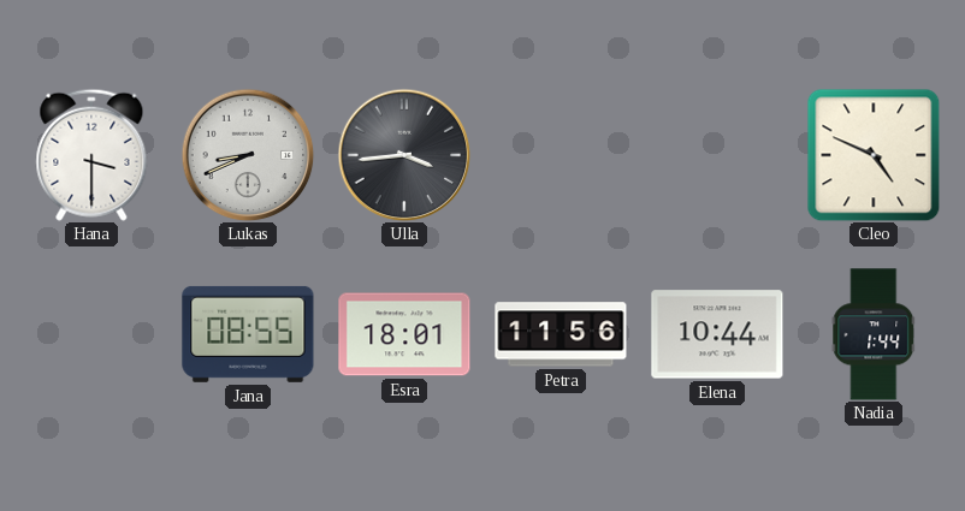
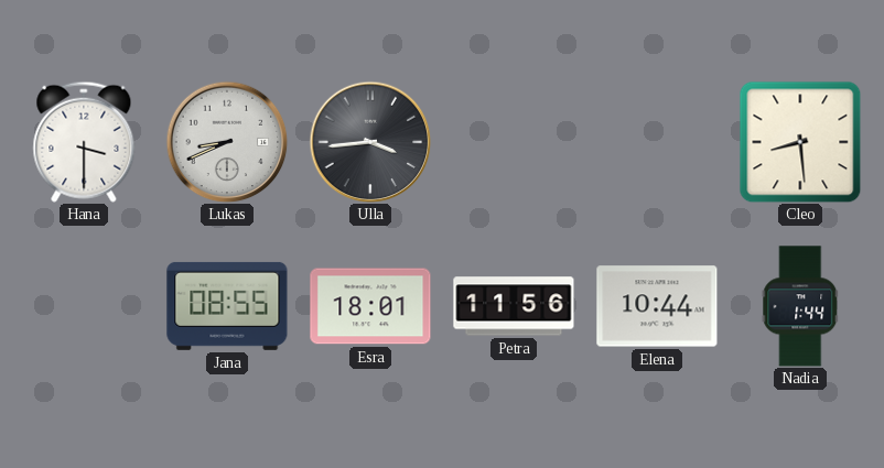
Cleo: 4:49 -> 8:29
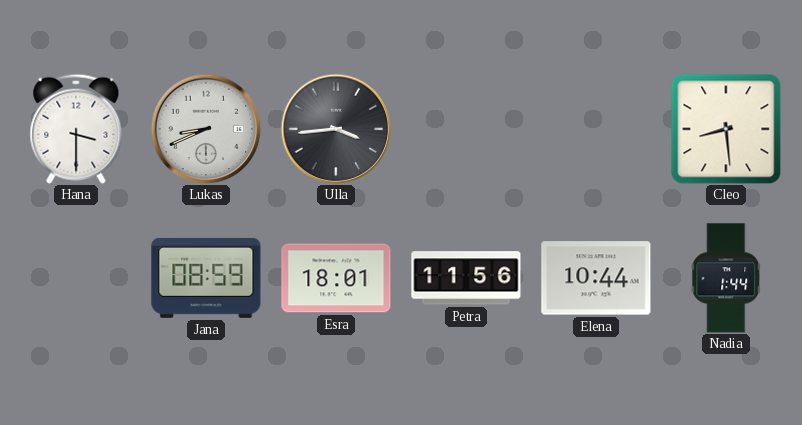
Jana: 08:55 -> 08:59
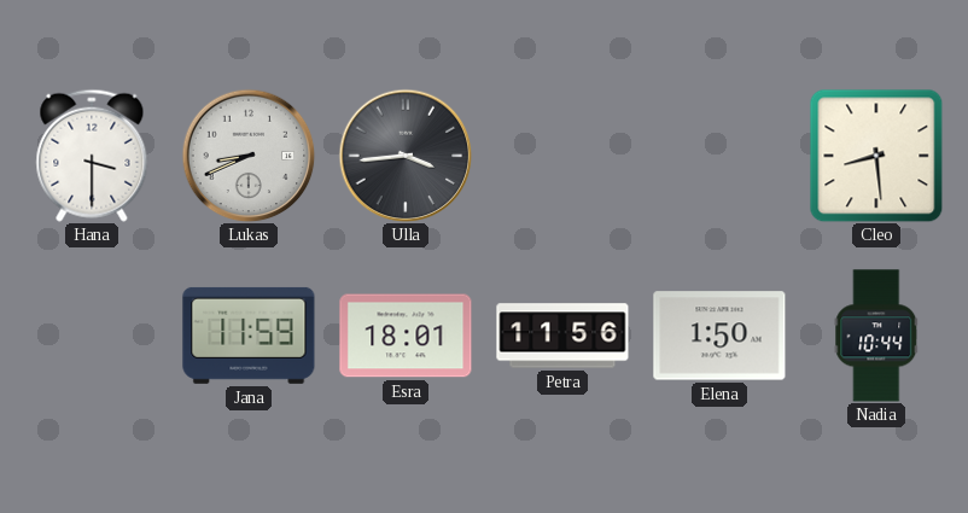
Jana: 08:59 -> 11:59
Elena: 10:44 -> 1:50
Nadia: 1:44 -> 10:44
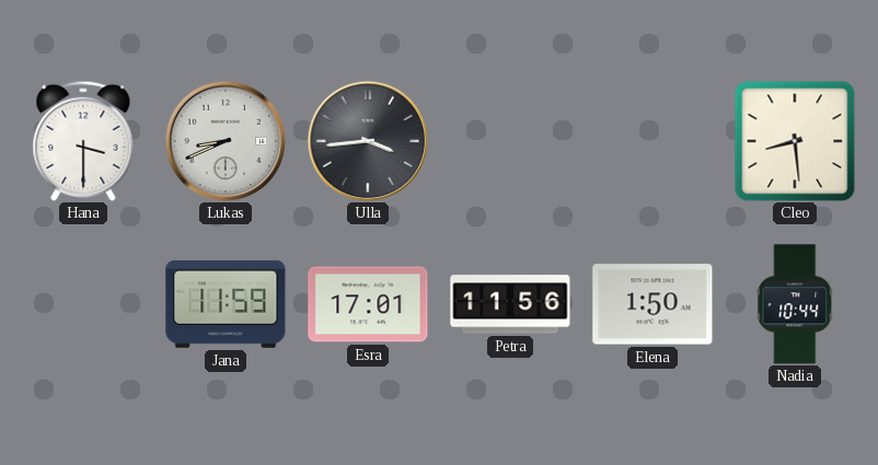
Esra: 18:01 -> 17:01
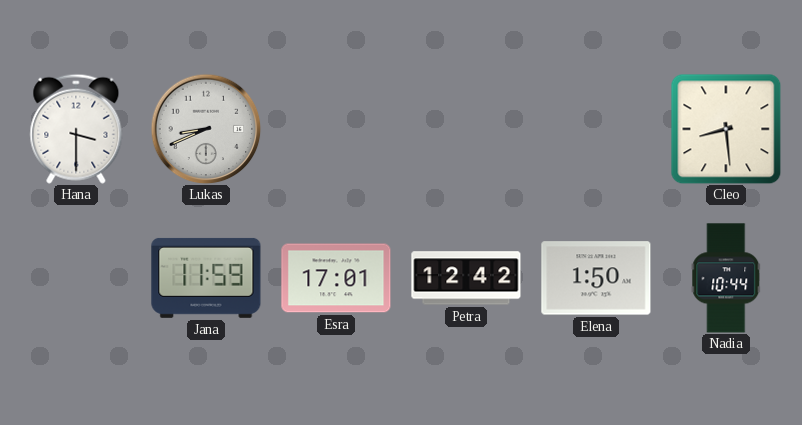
Ulla: 3:44 -> none
Petra: 11:56 -> 12:42
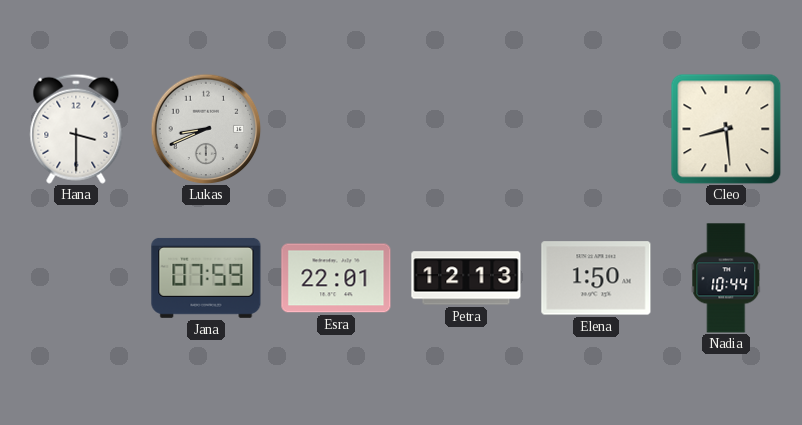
Jana: 11:59 -> 07:59
Esra: 17:01 -> 22:01
Petra: 12:42 -> 12:13
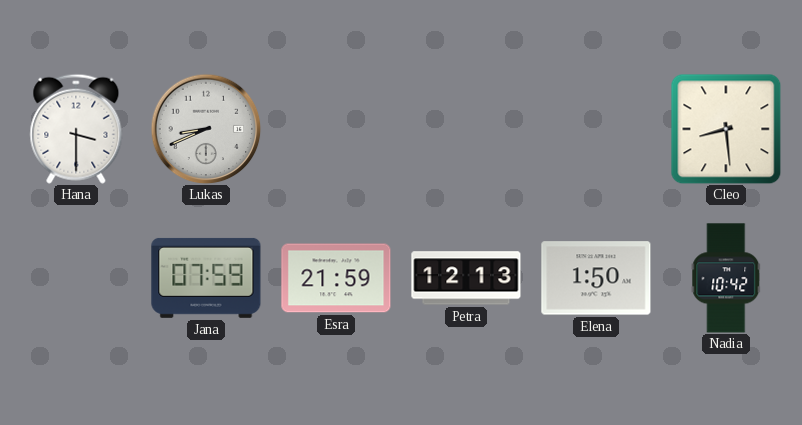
Esra: 22:01 -> 21:59
Nadia: 10:44 -> 10:42
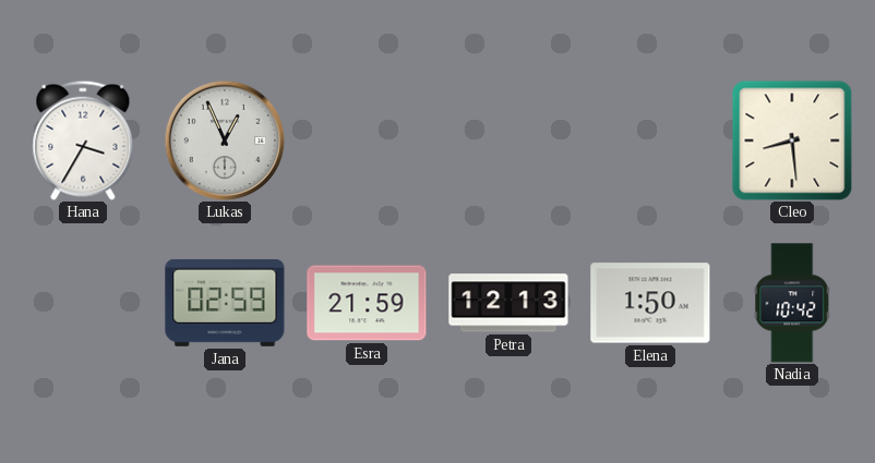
Hana: 3:30 -> 3:35
Lukas: 8:41 -> 12:56
Jana: 07:59 -> 02:59
